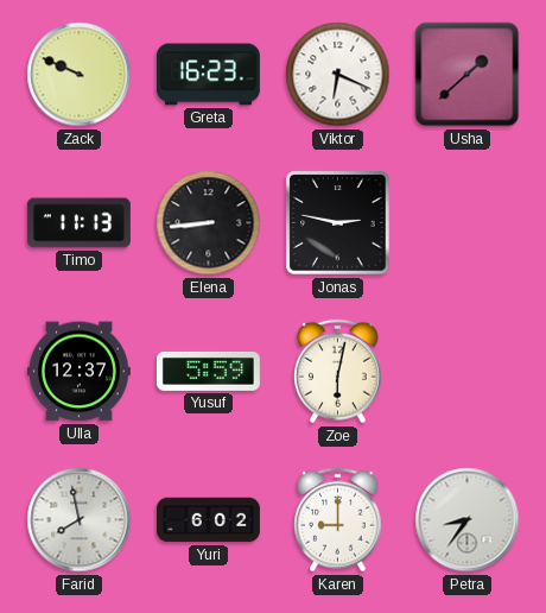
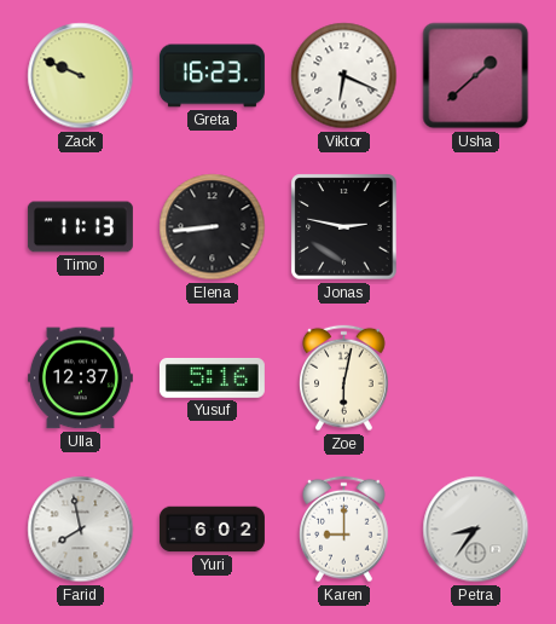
Yusuf: 5:59 -> 5:16
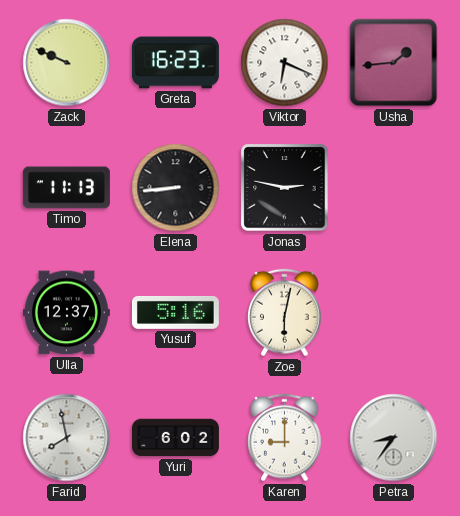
Usha: 1:38 -> 1:44
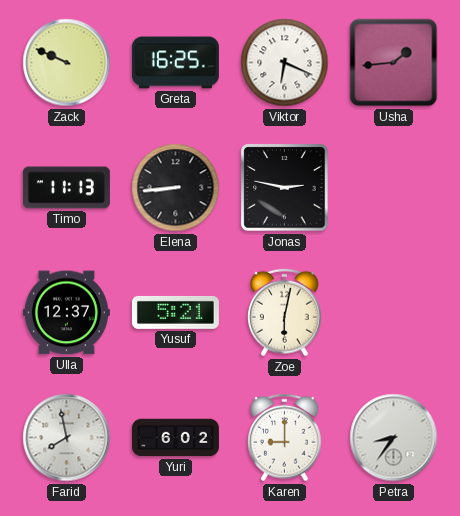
Greta: 16:23 -> 16:25
Yusuf: 5:16 -> 5:21
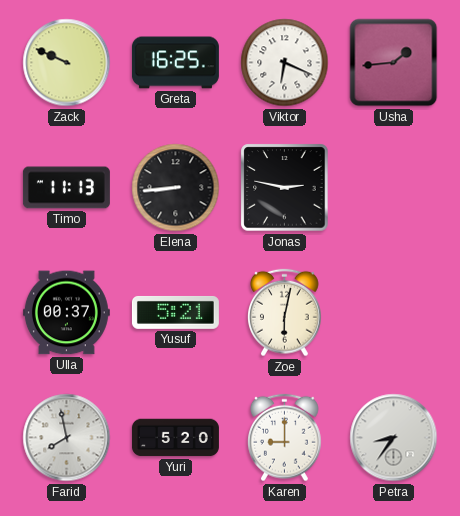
Ulla: 12:37 -> 00:37
Yuri: 6:02 -> 5:20
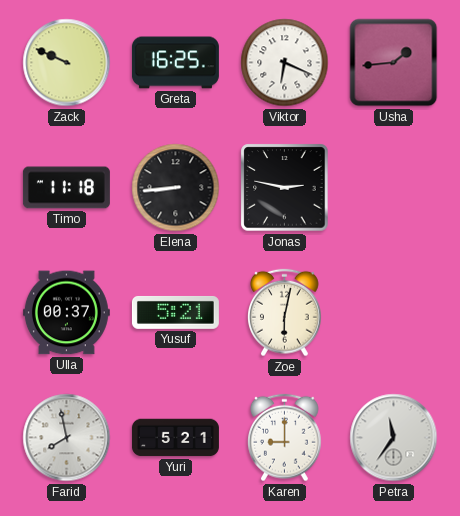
Timo: 11:13 -> 11:18
Yuri: 5:20 -> 5:21
Petra: 8:36 -> 11:36
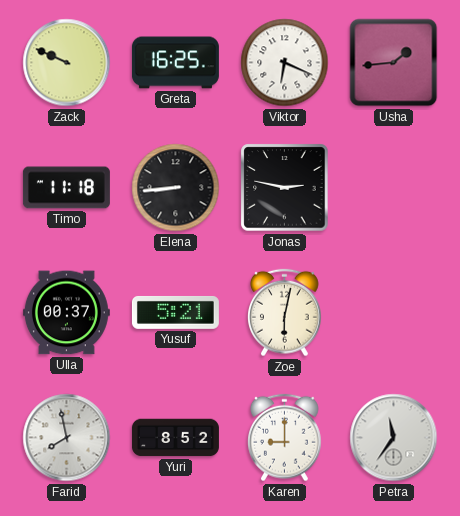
Yuri: 5:21 -> 8:52
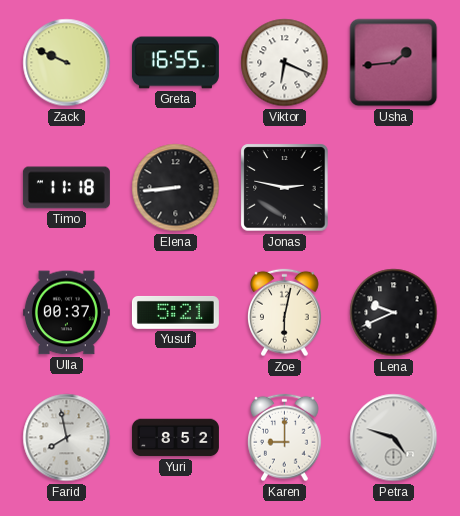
Greta: 16:25 -> 16:55
Lena: none -> 9:41
Petra: 11:36 -> 4:48
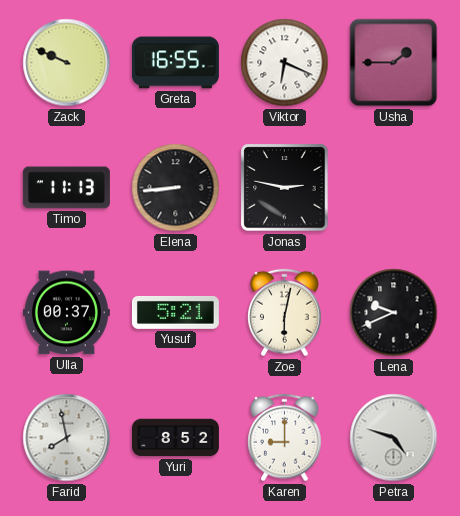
Usha: 1:44 -> 1:45
Timo: 11:18 -> 11:13
